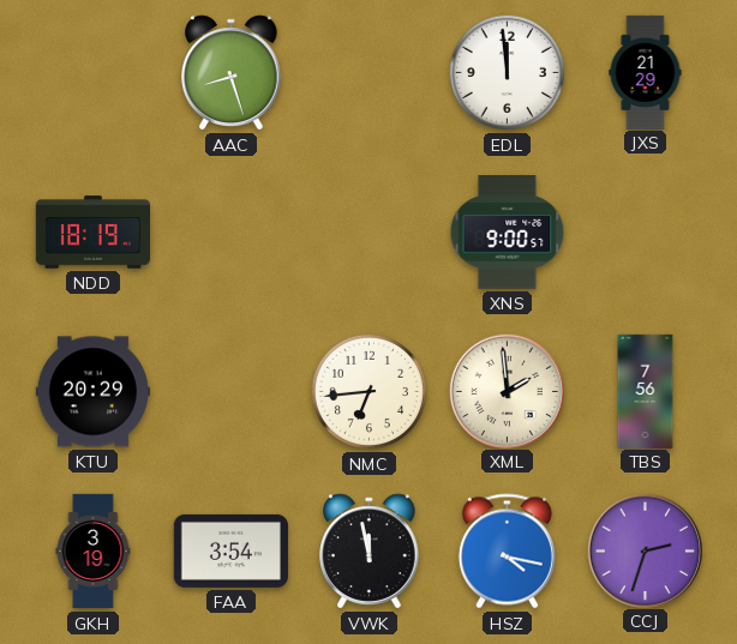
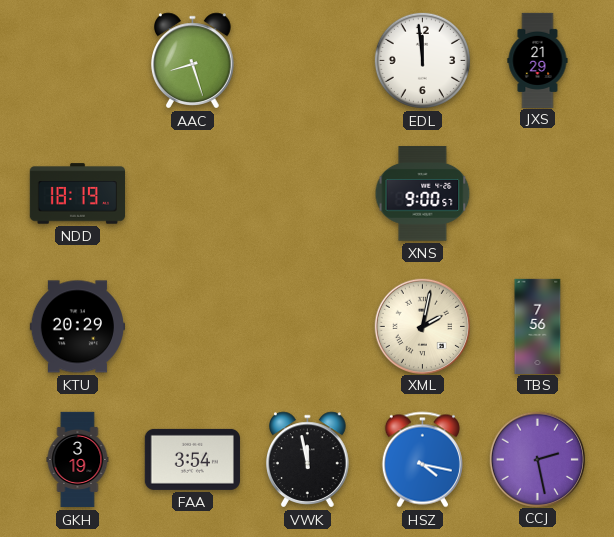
NMC: 6:44 -> none
XML: 1:59 -> 2:02
CCJ: 2:33 -> 2:28
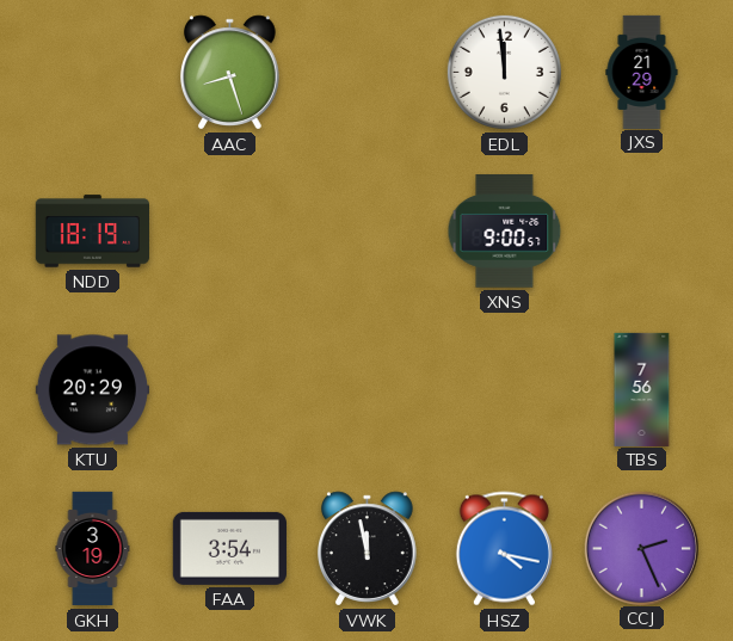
XML: 2:02 -> none
CCJ: 2:28 -> 2:26
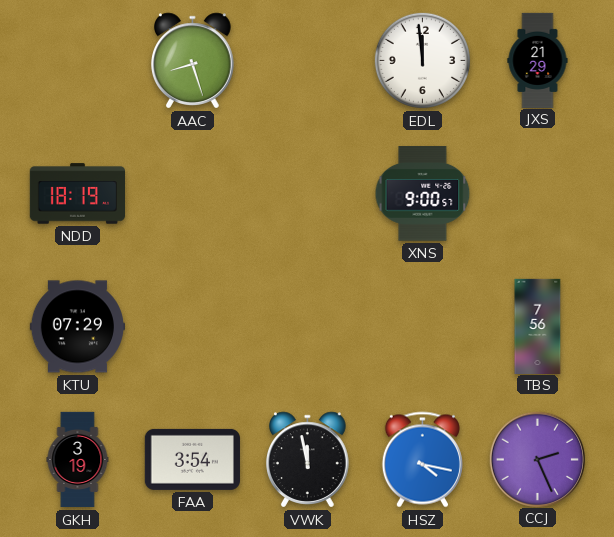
KTU: 20:29 -> 07:29
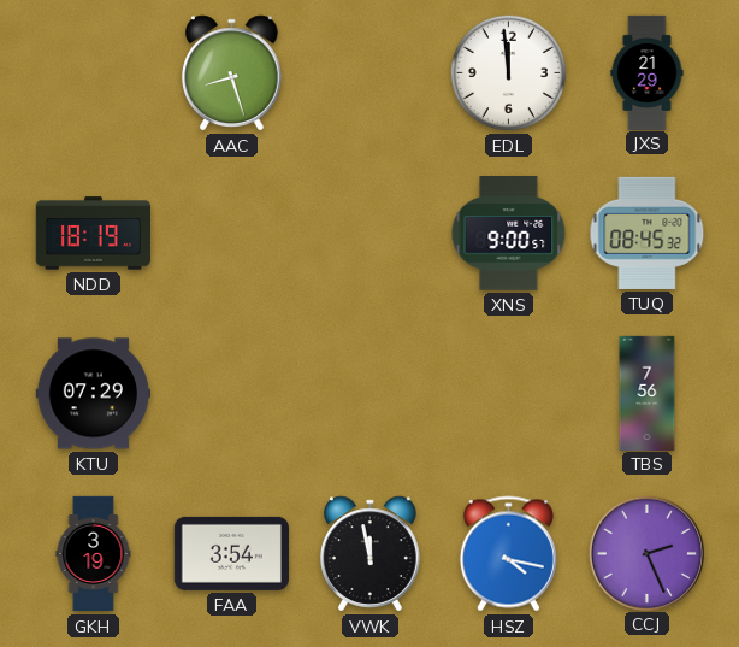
TUQ: none -> 08:45
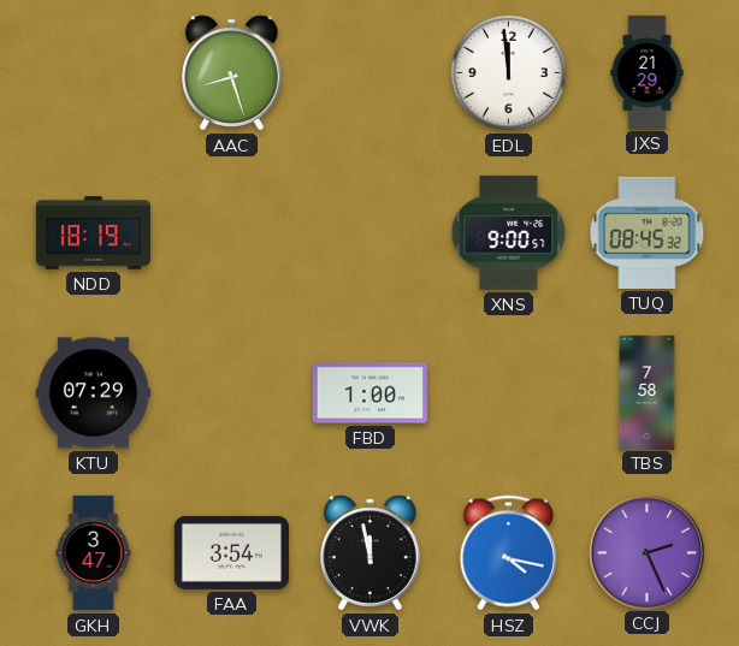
FBD: none -> 1:00
TBS: 7:56 -> 7:58
GKH: 3:19 -> 3:47
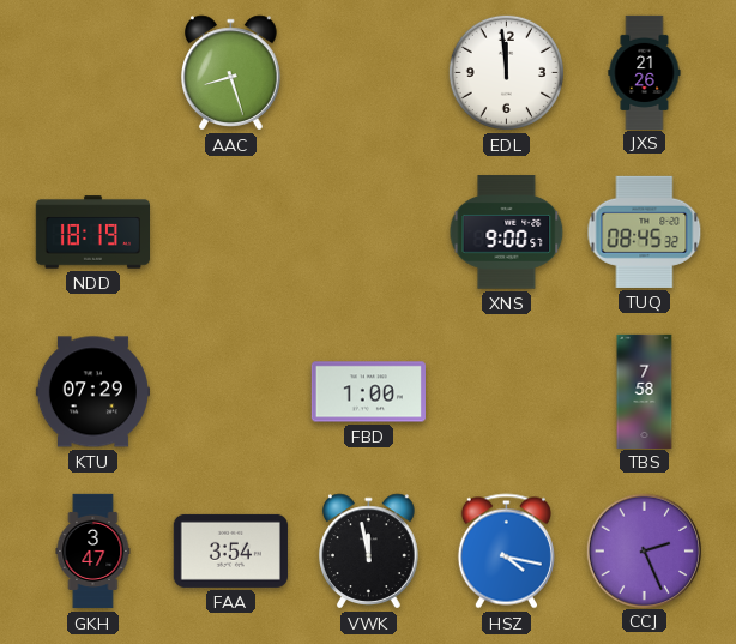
JXS: 21:29 -> 21:26
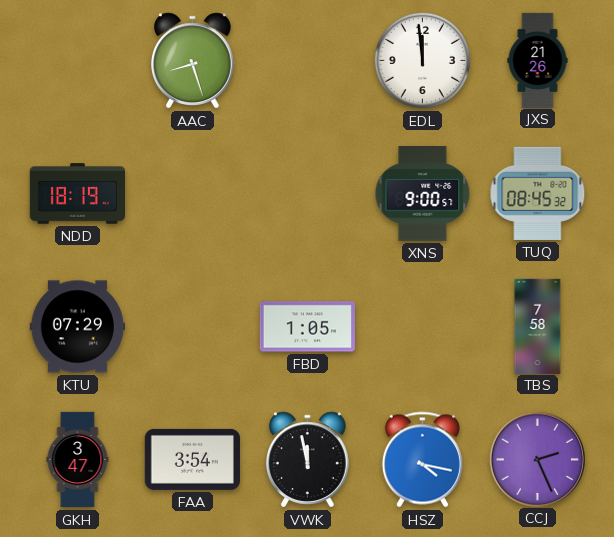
FBD: 1:00 -> 1:05
